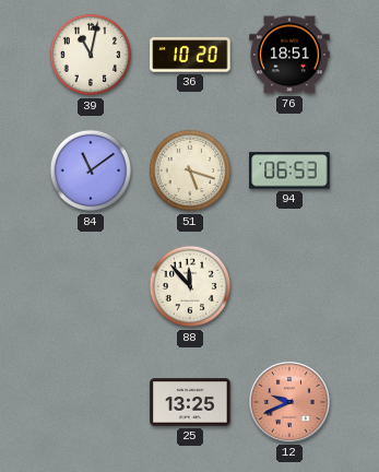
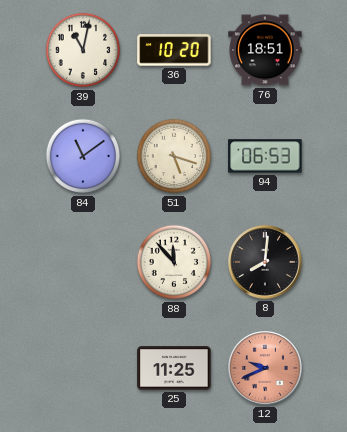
8: none -> 8:01
25: 13:25 -> 11:25
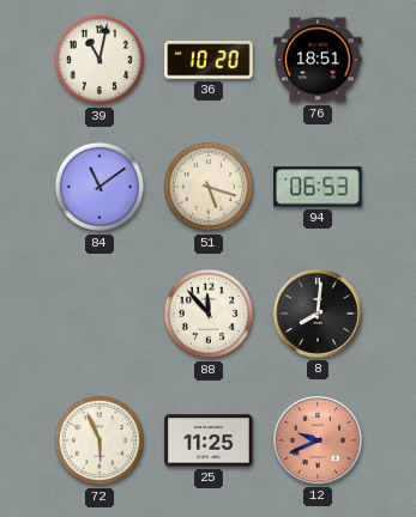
72: none -> 5:56
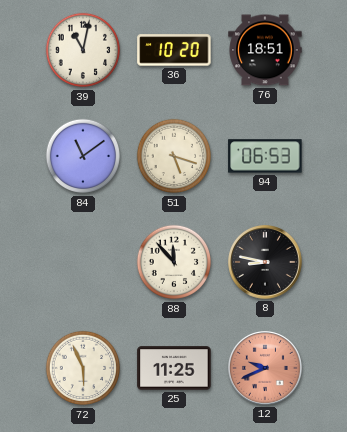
8: 8:01 -> 8:47
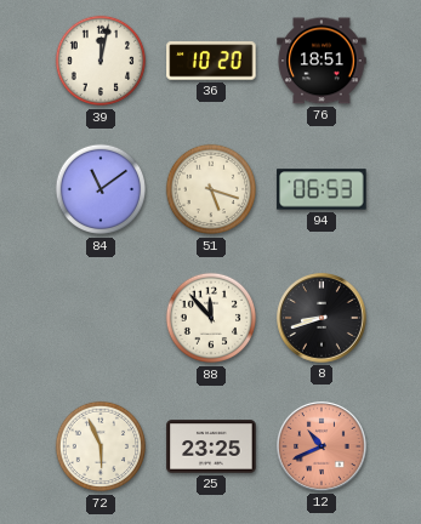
39: 11:02 -> 12:02
8: 8:47 -> 8:42
25: 11:25 -> 23:25
12: 9:41 -> 10:41
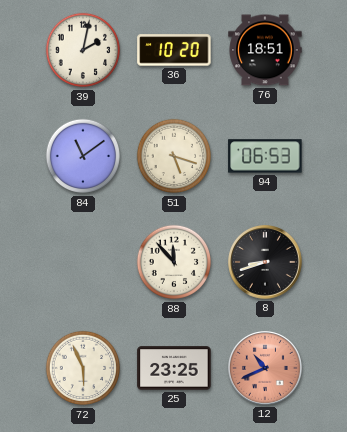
39: 12:02 -> 2:02
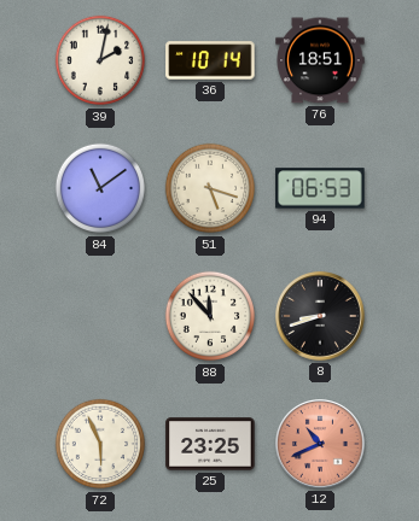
36: 10:20 -> 10:14
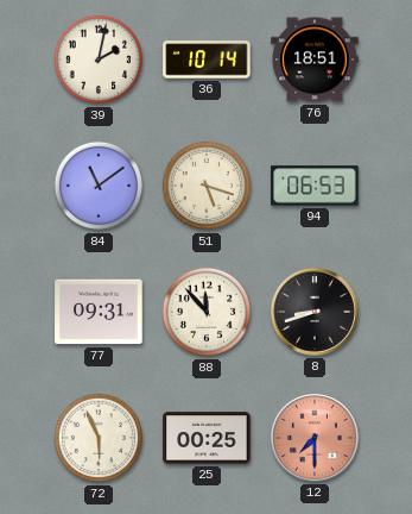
77: none -> 09:31
25: 23:25 -> 00:25
12: 10:41 -> 7:30
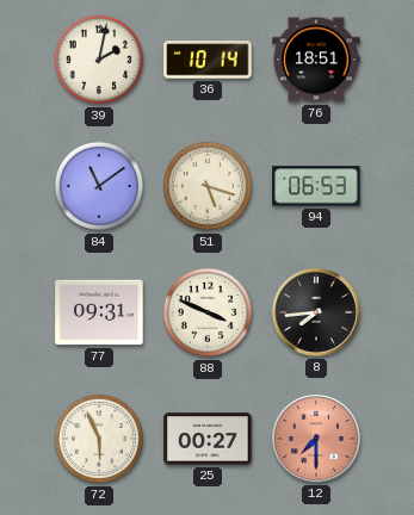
88: 11:53 -> 3:49
8: 8:42 -> 7:44
25: 00:25 -> 00:27
